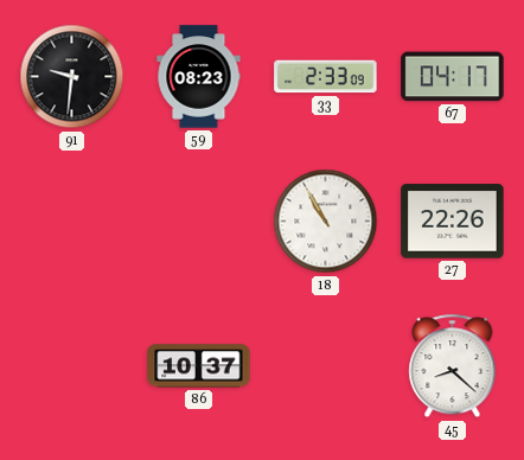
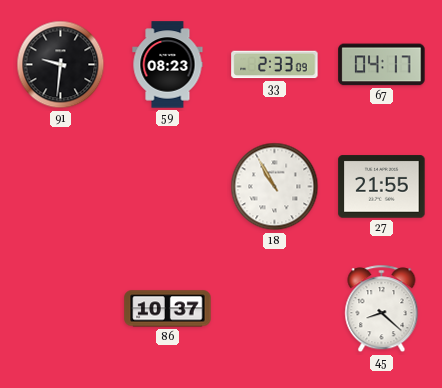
27: 22:26 -> 21:55
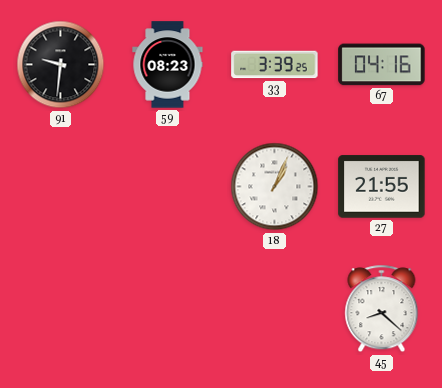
33: 2:33 -> 3:39
67: 04:17 -> 04:16
18: 10:55 -> 1:04
86: 10:37 -> none
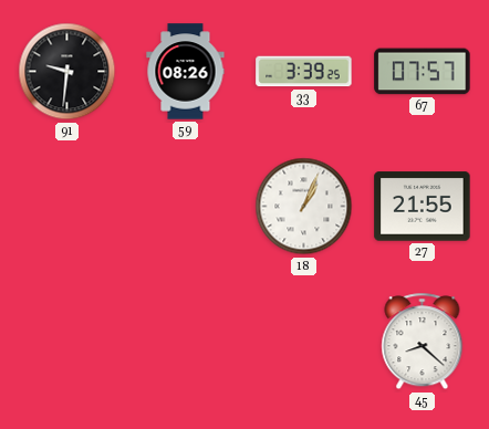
59: 08:23 -> 08:26
67: 04:16 -> 07:57
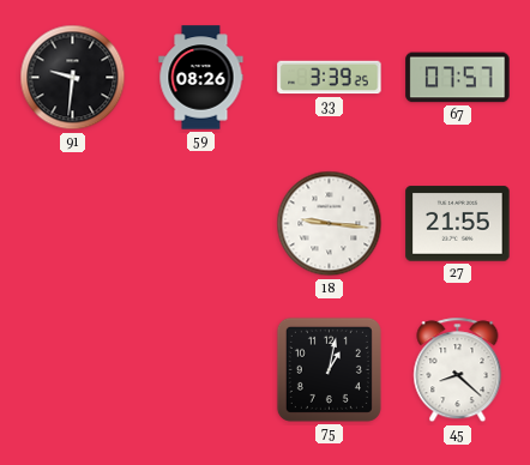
18: 1:04 -> 9:16
75: none -> 1:02
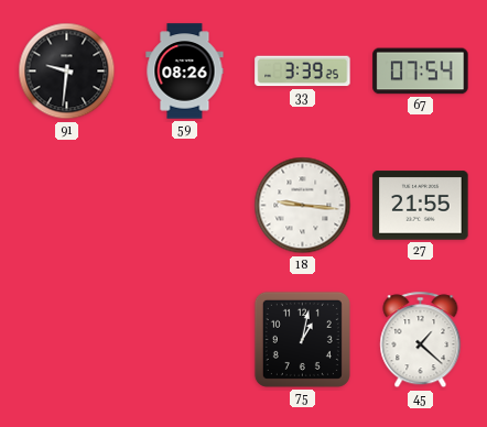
67: 07:57 -> 07:54
45: 8:22 -> 1:22
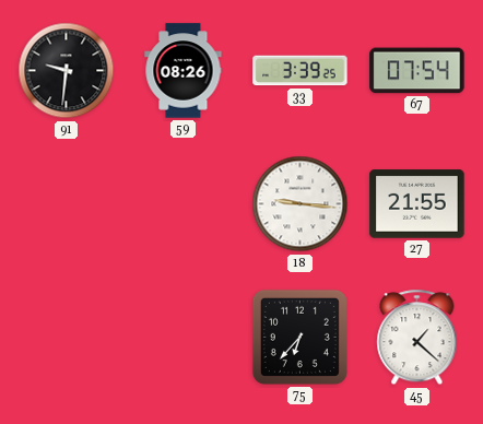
75: 1:02 -> 6:37
